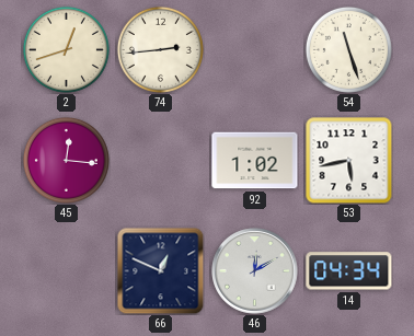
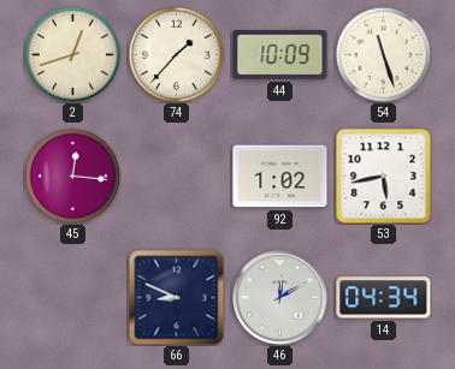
74: 2:44 -> 1:37
44: none -> 10:09
66: 12:49 -> 8:49
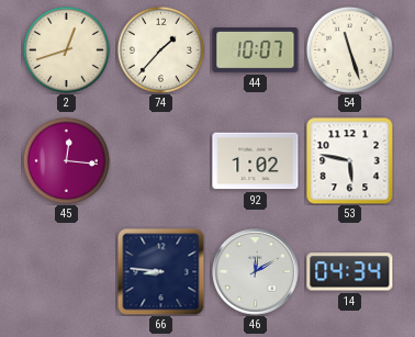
44: 10:09 -> 10:07
53: 5:43 -> 5:47
66: 8:49 -> 8:46
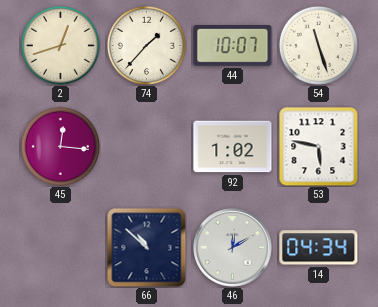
66: 8:46 -> 10:52
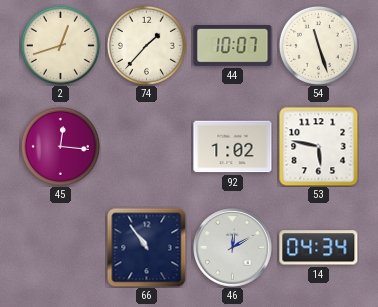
66: 10:52 -> 10:54
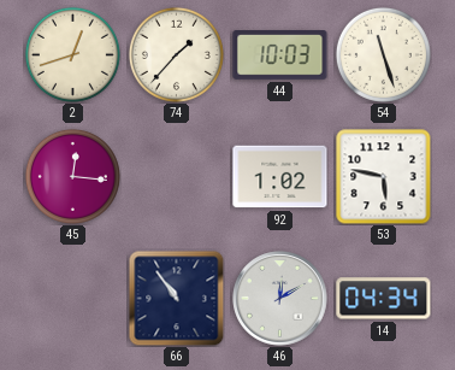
44: 10:07 -> 10:03
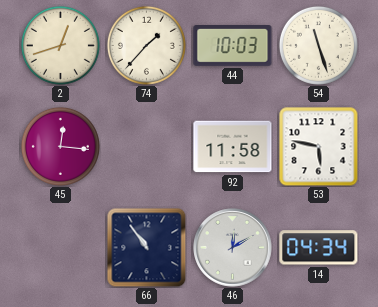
92: 1:02 -> 11:58
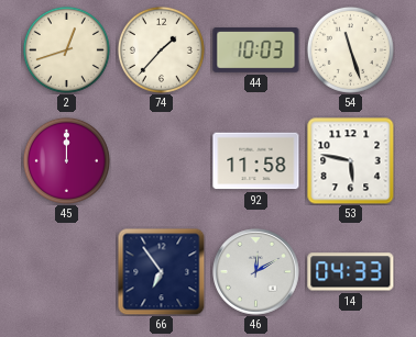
45: 12:16 -> 12:00
66: 10:54 -> 6:54
14: 04:34 -> 04:33
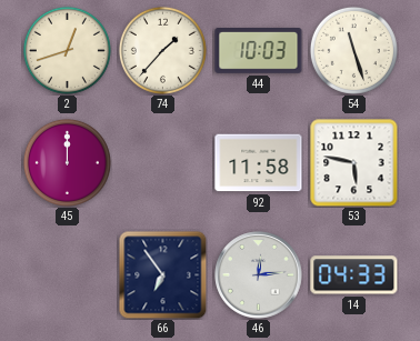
46: 12:10 -> 12:14
